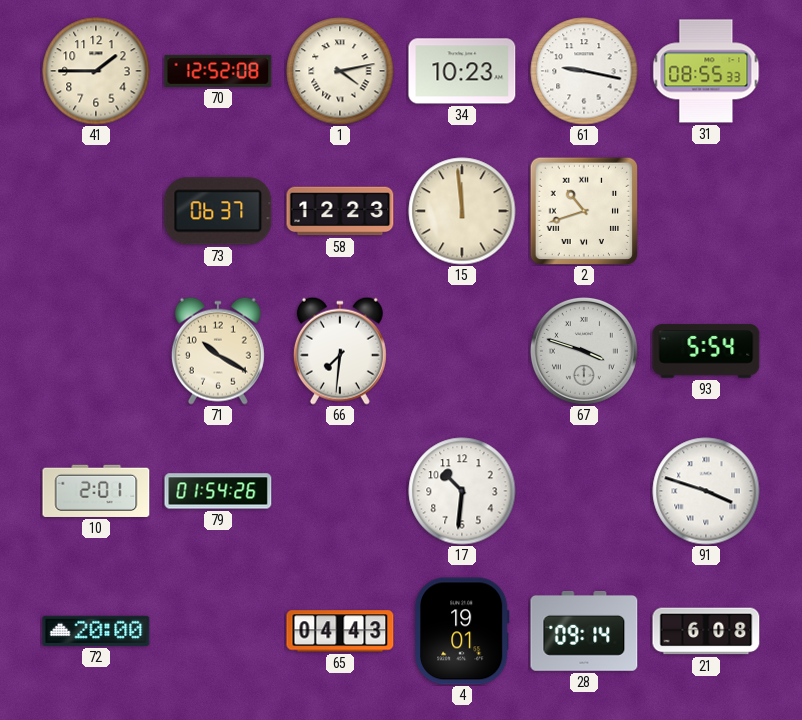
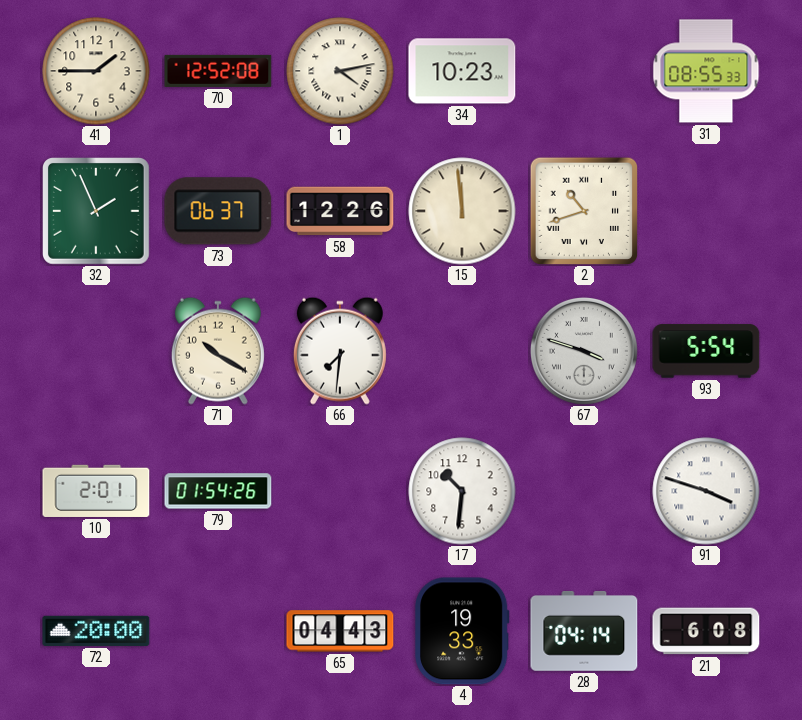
61: 9:17 -> none
32: none -> 1:56
58: 12:23 -> 12:26
4: 19:01 -> 19:33
28: 09:14 -> 04:14
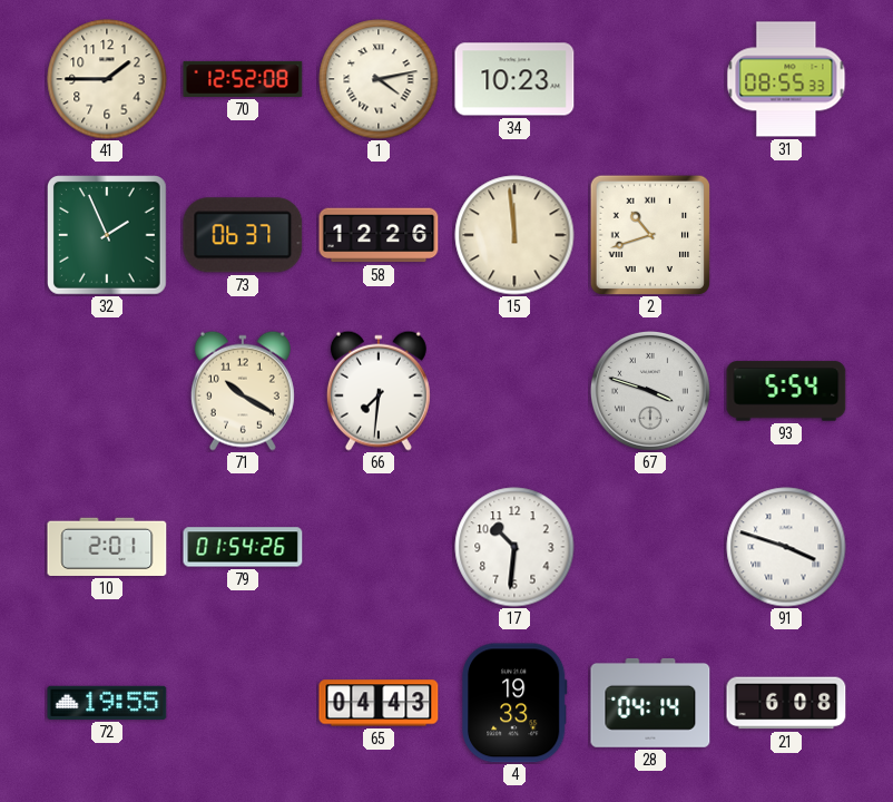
72: 20:00 -> 19:55
